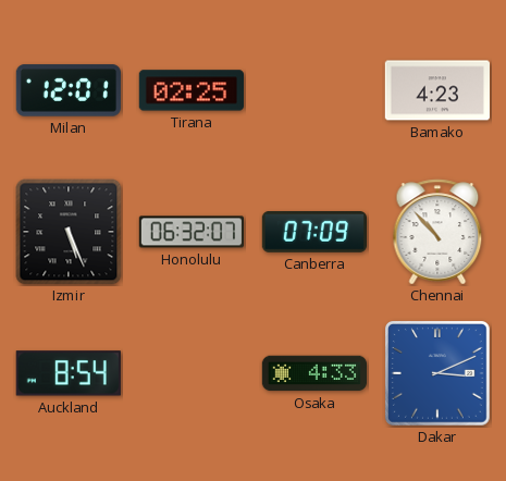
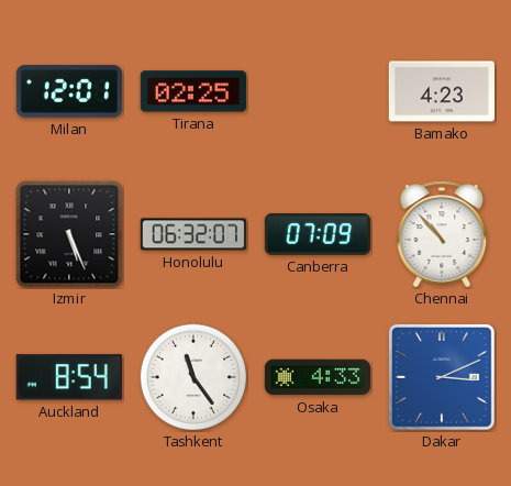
Tashkent: none -> 11:24
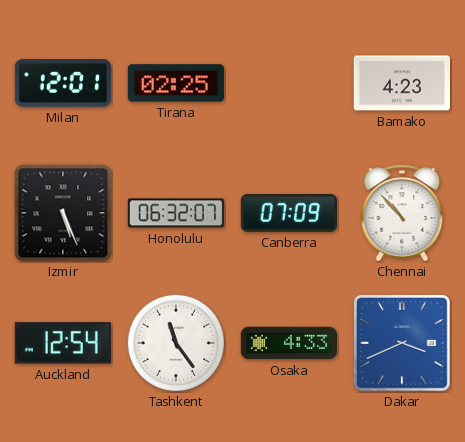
Auckland: 8:54 -> 12:54
Dakar: 3:11 -> 3:41
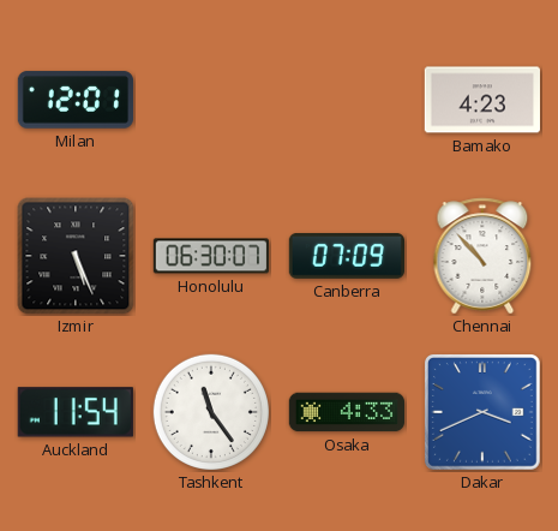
Tirana: 02:25 -> none
Honolulu: 06:32 -> 06:30
Auckland: 12:54 -> 11:54
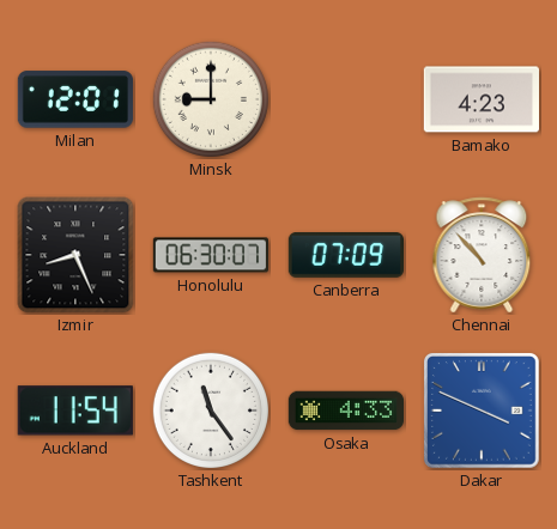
Minsk: none -> 9:00
Izmir: 5:26 -> 8:26
Dakar: 3:41 -> 3:49
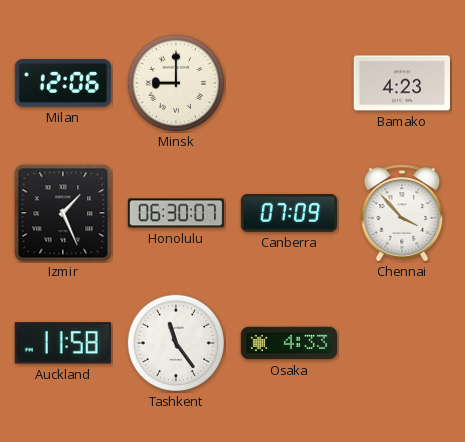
Milan: 12:01 -> 12:06
Izmir: 8:26 -> 1:26
Chennai: 10:53 -> 3:53
Auckland: 11:54 -> 11:58
Dakar: 3:49 -> none
